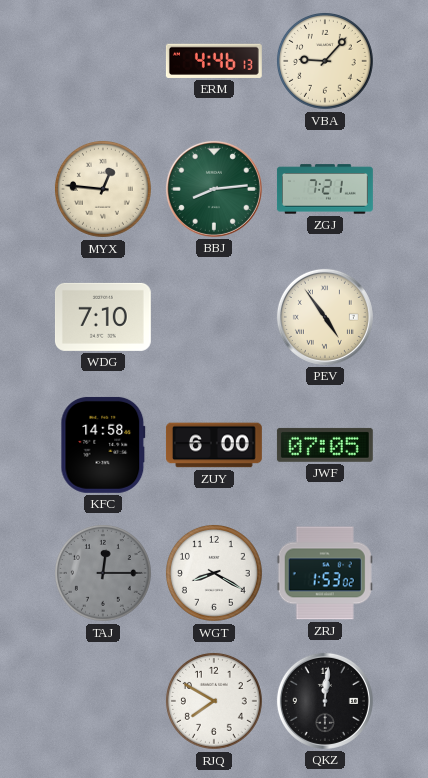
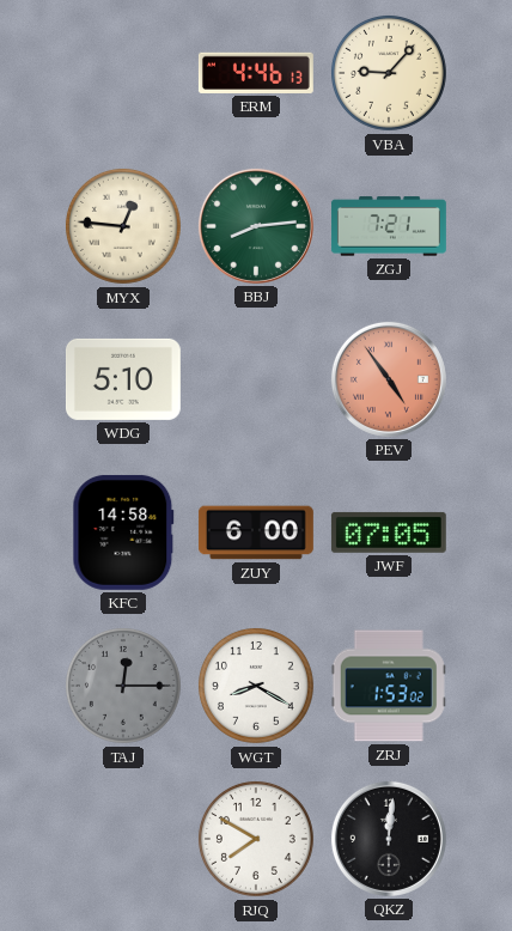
WDG: 7:10 -> 5:10
PEV dial: cream -> salmon
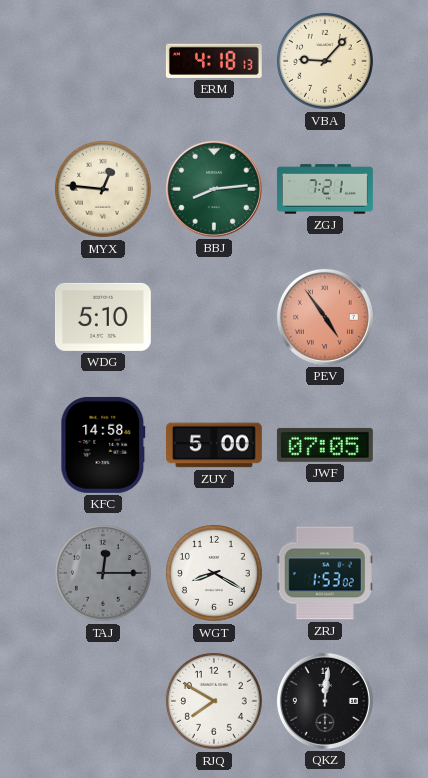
ERM: 4:46 -> 4:18
ZUY: 6:00 -> 5:00
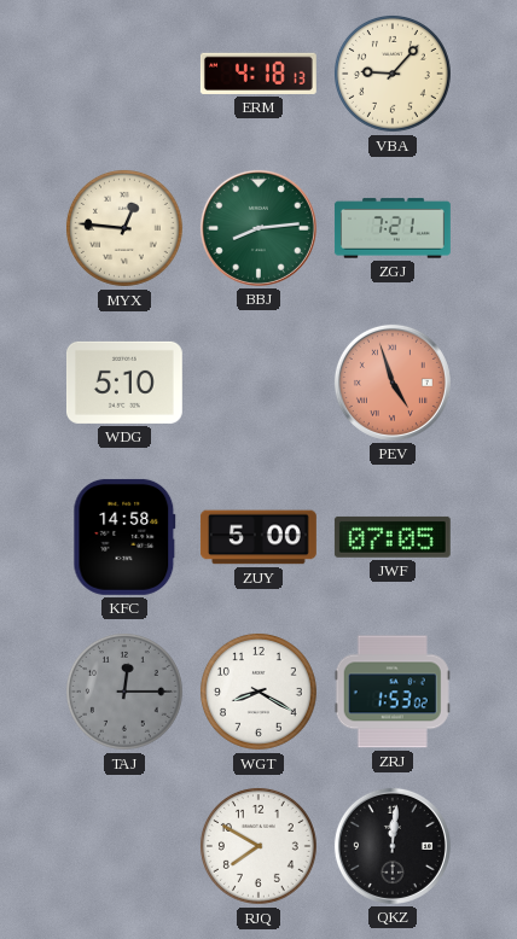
PEV: 4:54 -> 4:57
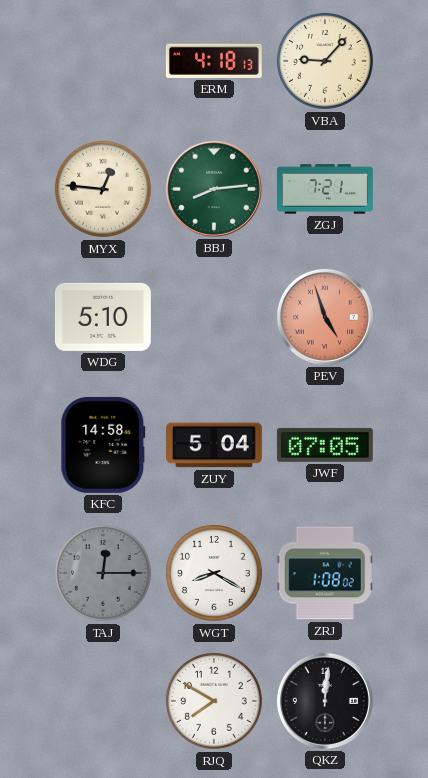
ZUY: 5:00 -> 5:04
ZRJ: 1:53 -> 1:08
